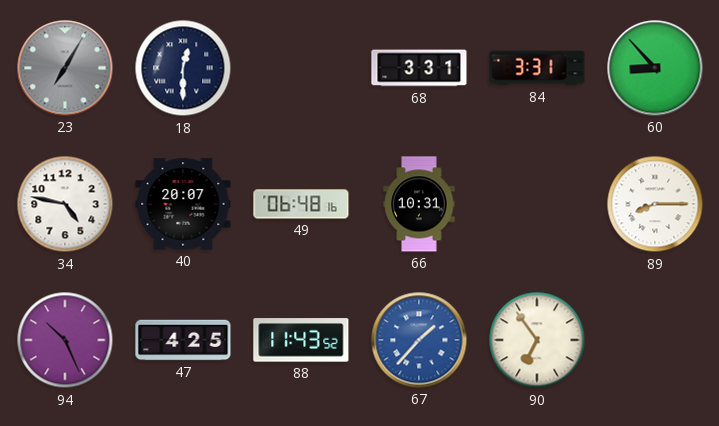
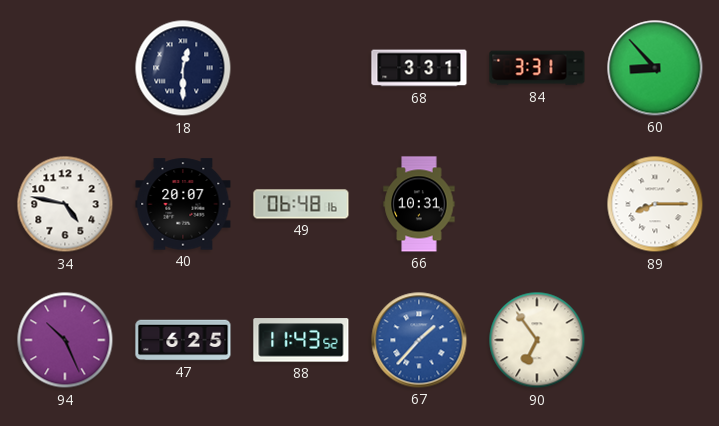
23: 7:05 -> none
47: 4:25 -> 6:25
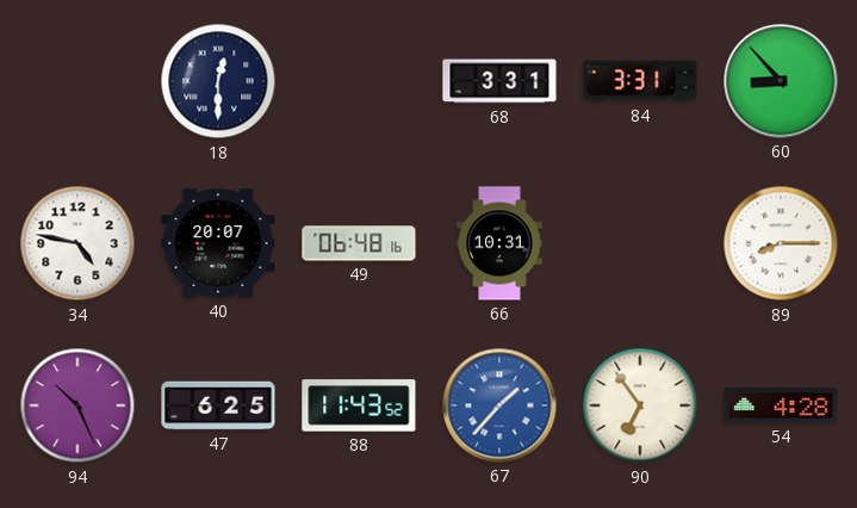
54: none -> 4:28
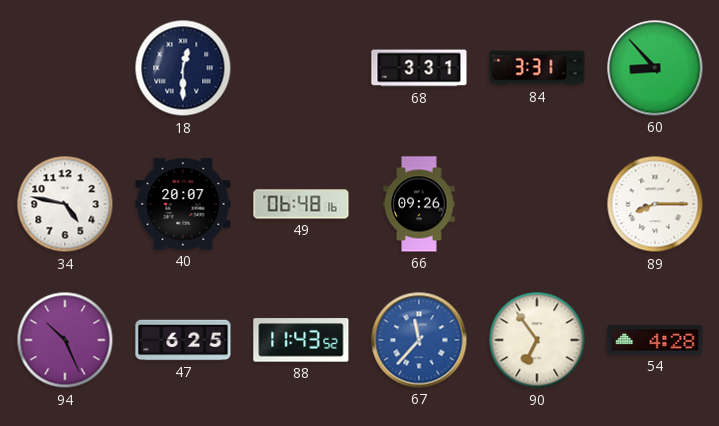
66: 10:31 -> 09:26
67: 1:37 -> 11:37
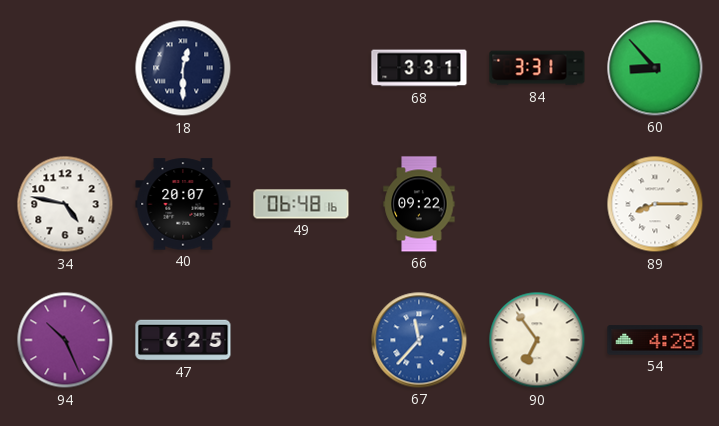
66: 09:26 -> 09:22
88: 11:43 -> none
